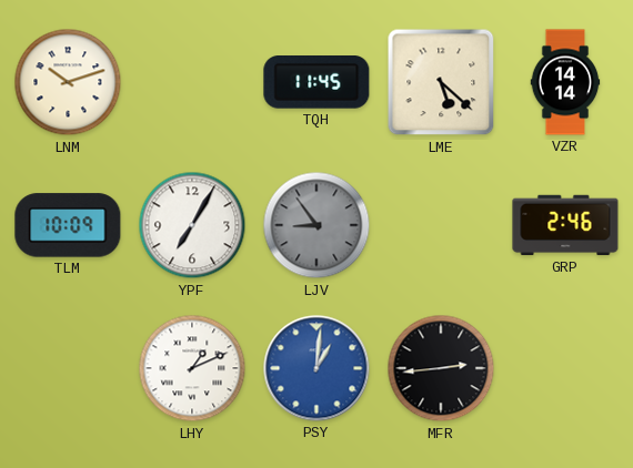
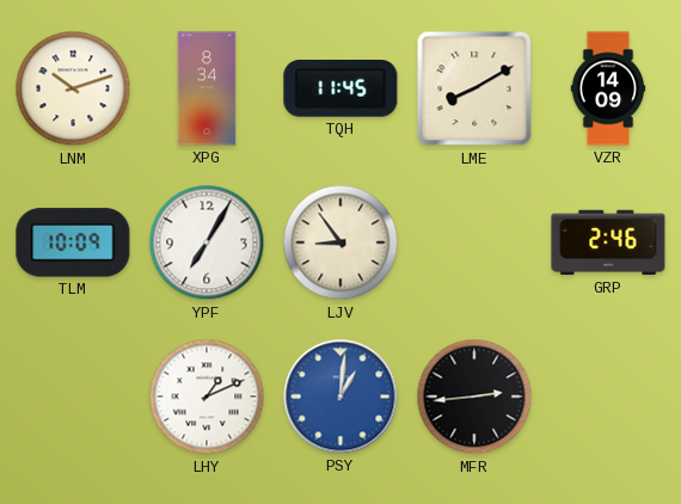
XPG: none -> 8:34
LME: 5:22 -> 8:10
VZR: 14:14 -> 14:09
LJV dial: grey -> cream
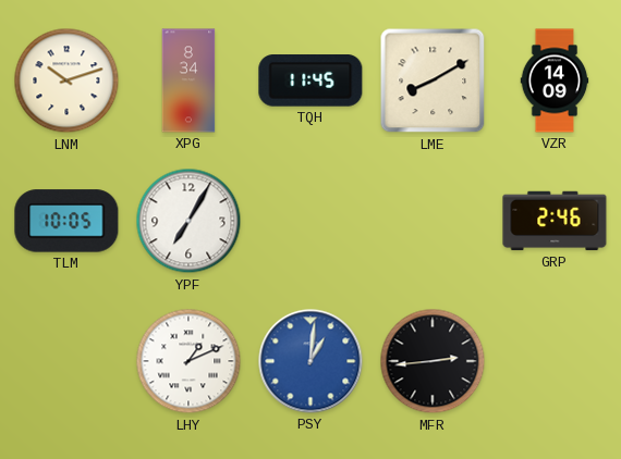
TLM: 10:09 -> 10:05
LJV: 8:54 -> none
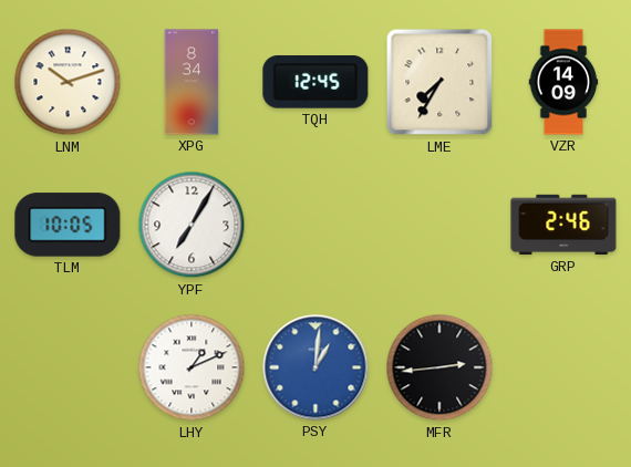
TQH: 11:45 -> 12:45
LME: 8:10 -> 7:35
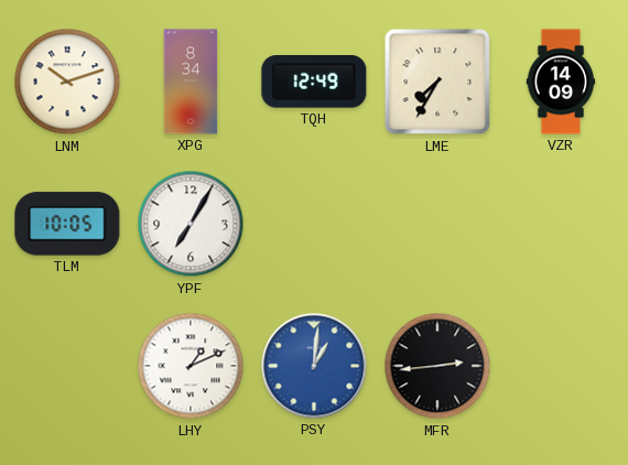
TQH: 12:45 -> 12:49
GRP: 2:46 -> none
